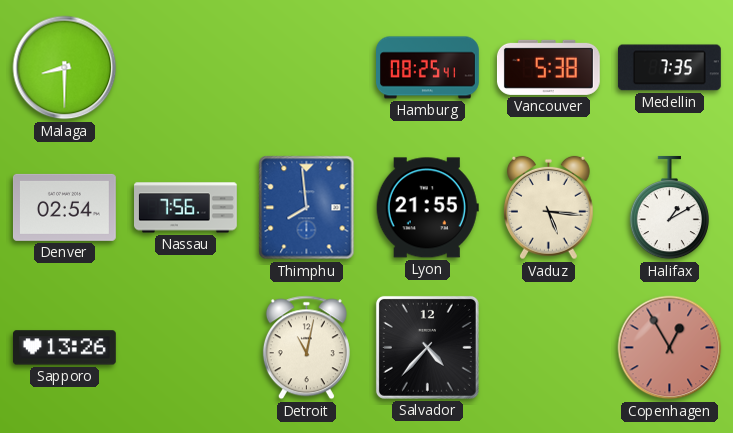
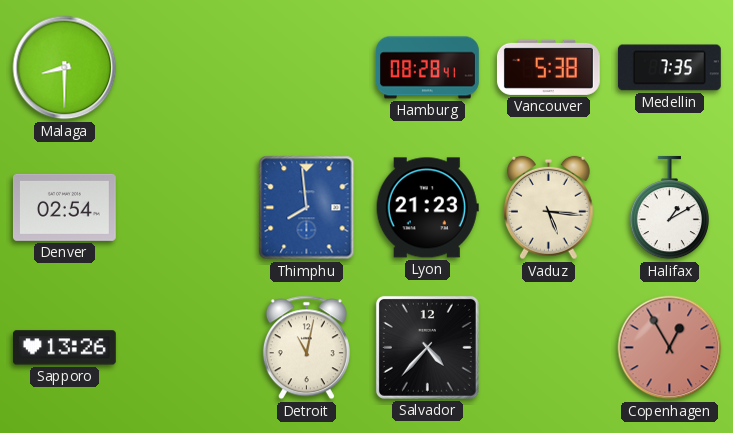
Hamburg: 08:25 -> 08:28
Nassau: 7:56 -> none
Lyon: 21:55 -> 21:23
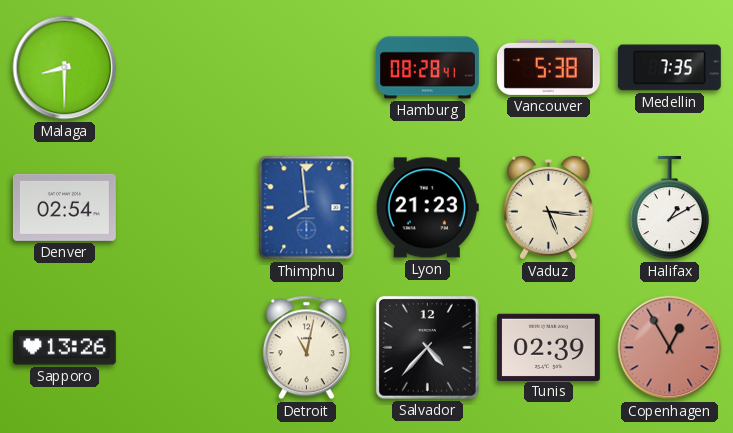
Tunis: none -> 02:39
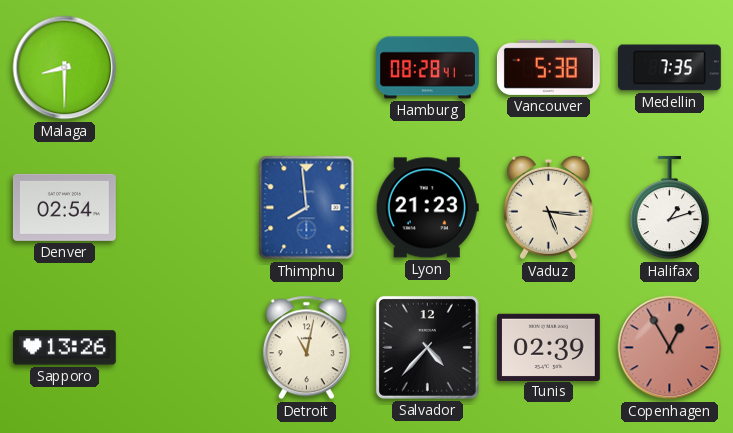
Halifax: 1:10 -> 1:12
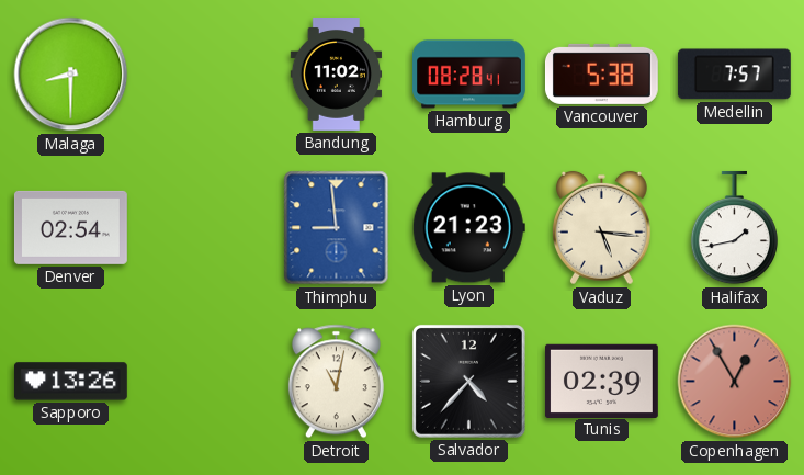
Bandung: none -> 11:02
Medellin: 7:35 -> 7:57
Thimphu: 7:59 -> 8:59
Halifax: 1:12 -> 1:43
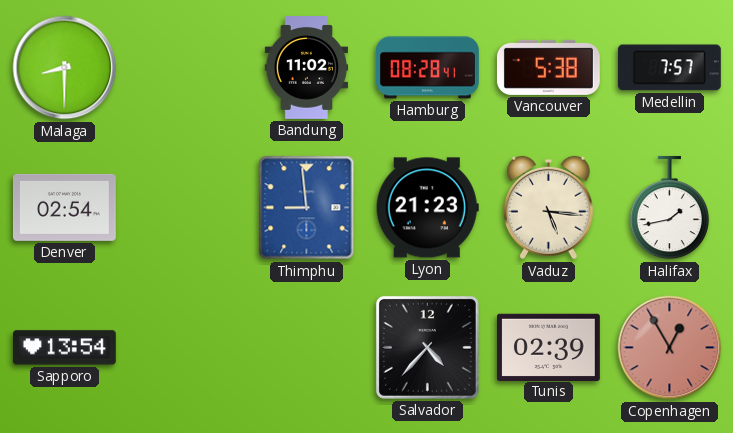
Sapporo: 13:26 -> 13:54
Detroit: 11:02 -> none
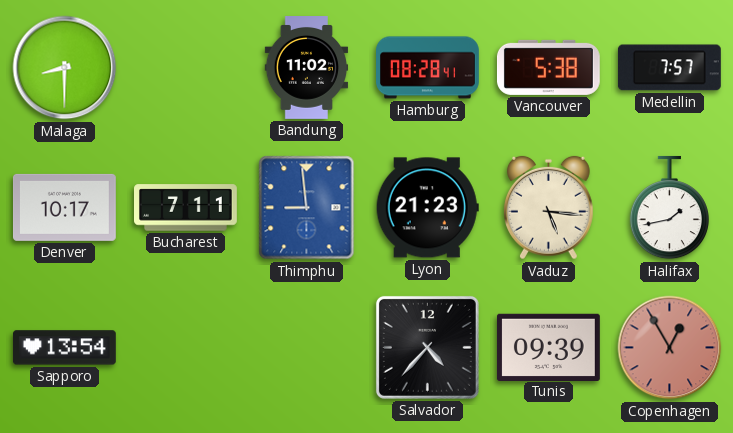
Denver: 02:54 -> 10:17
Bucharest: none -> 7:11
Tunis: 02:39 -> 09:39
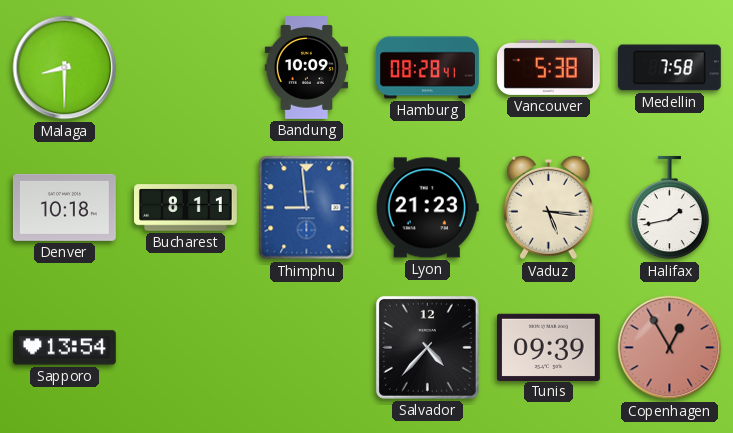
Bandung: 11:02 -> 10:09
Medellin: 7:57 -> 7:58
Denver: 10:17 -> 10:18
Bucharest: 7:11 -> 8:11
